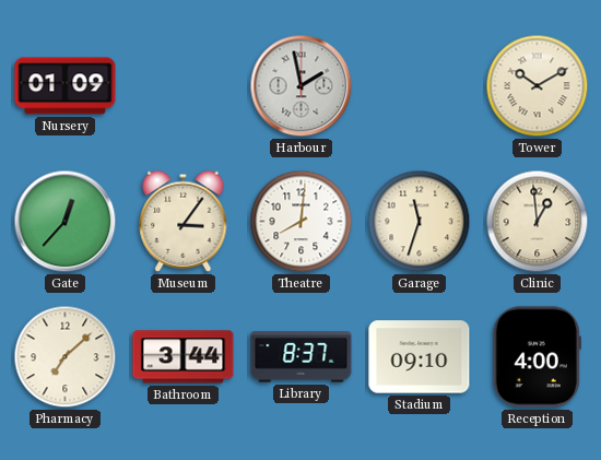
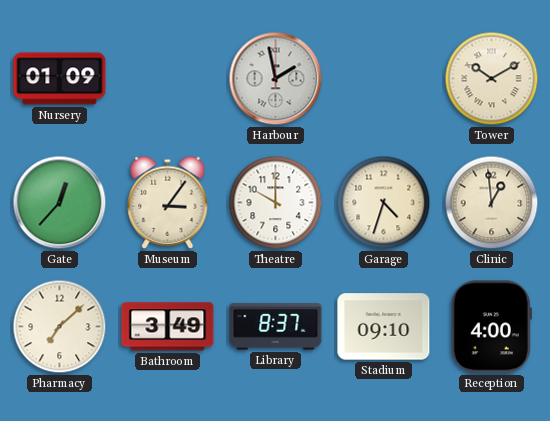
Theatre: 8:01 -> 10:00
Garage: 11:33 -> 4:33
Bathroom: 3:44 -> 3:49
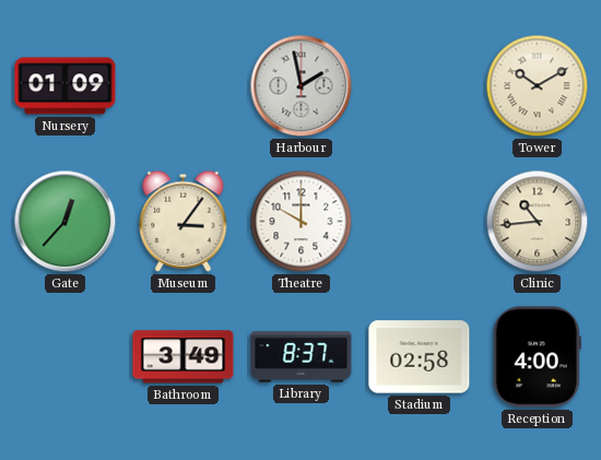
Garage: 4:33 -> none
Clinic: 12:59 -> 10:44
Pharmacy: 7:08 -> none
Stadium: 09:10 -> 02:58
